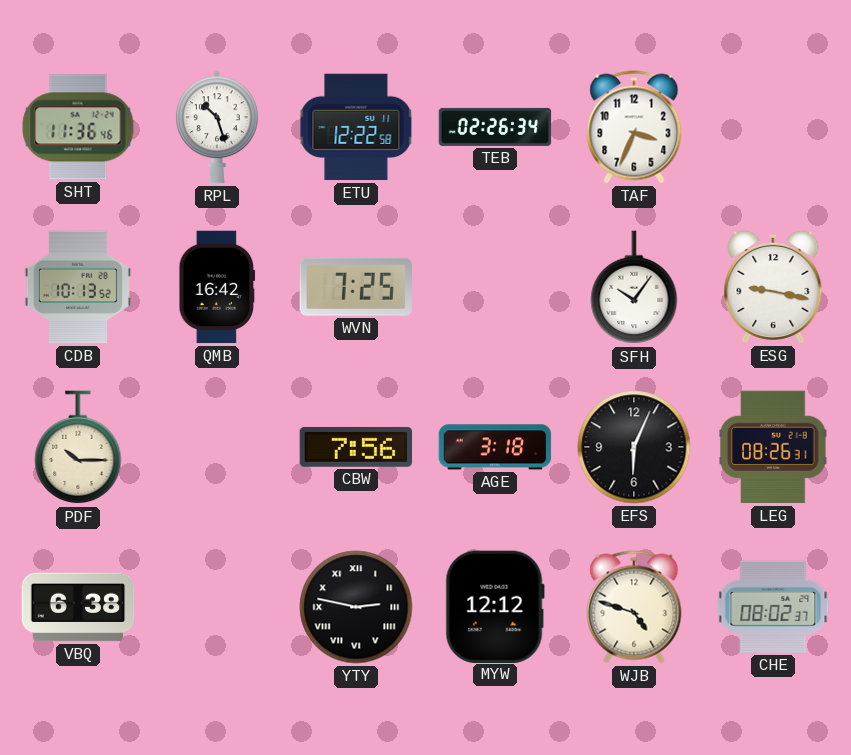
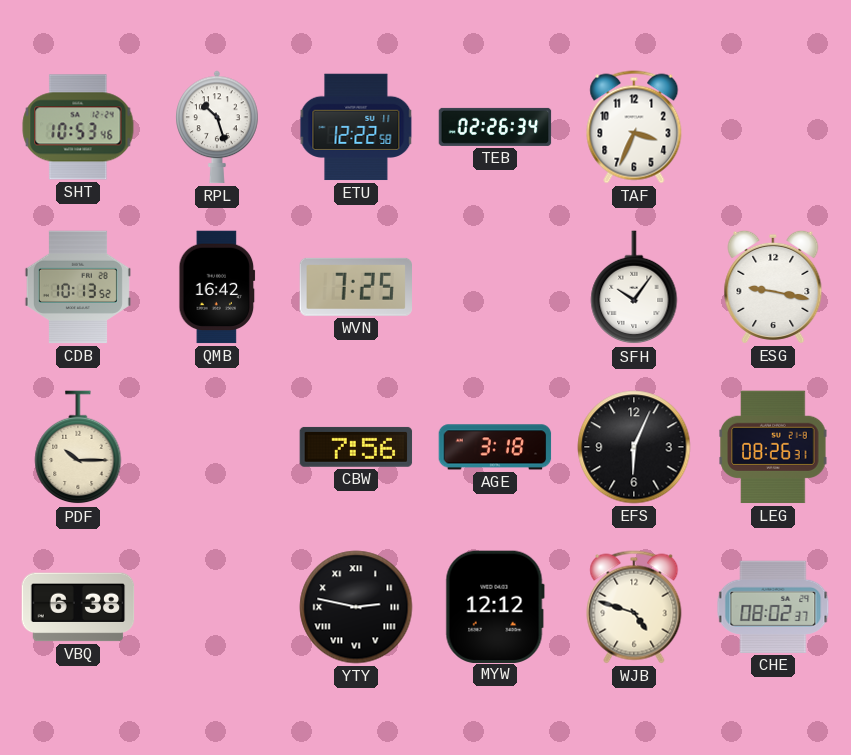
SHT: 11:36 -> 10:53
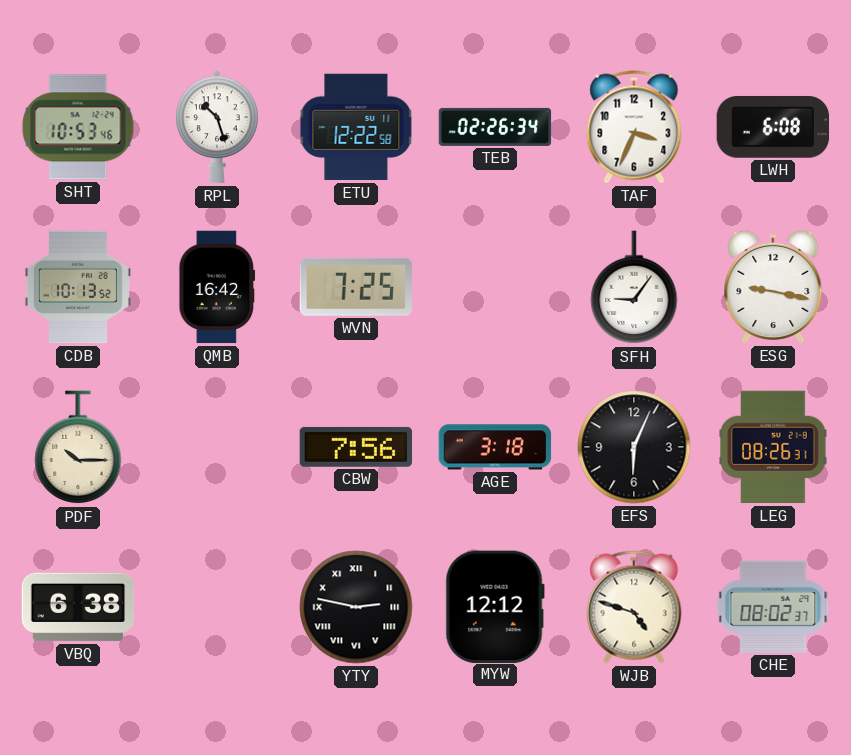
LWH: none -> 6:08
SFH: 10:06 -> 9:06
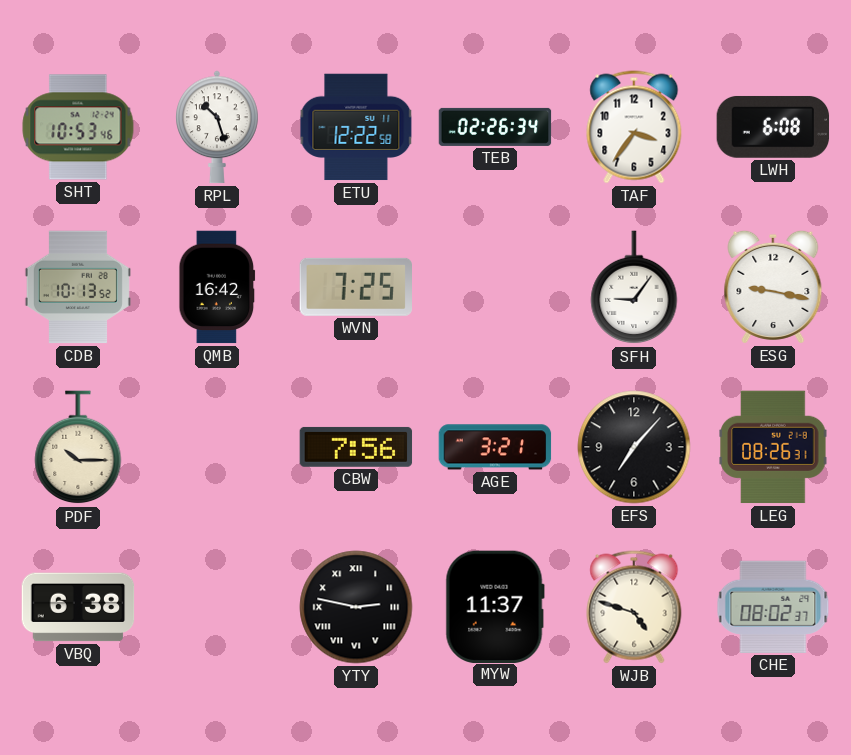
TAF: 3:34 -> 3:36
AGE: 3:18 -> 3:21
EFS: 6:04 -> 7:07
MYW: 12:12 -> 11:37
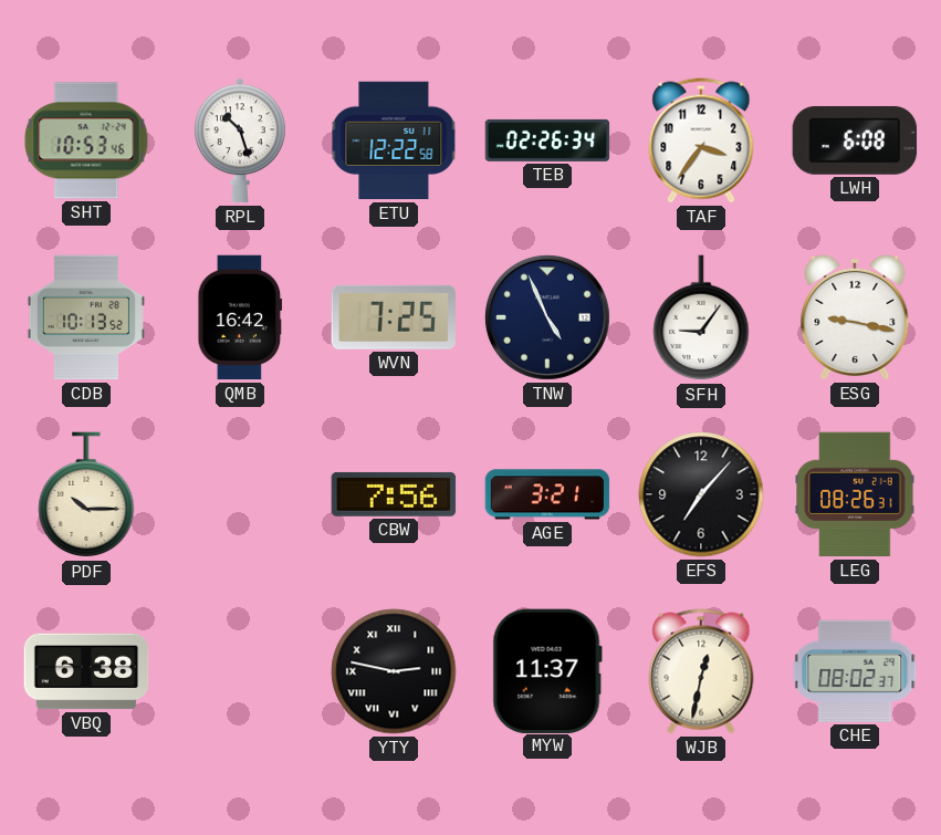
TNW: none -> 4:56
WJB: 4:48 -> 12:32
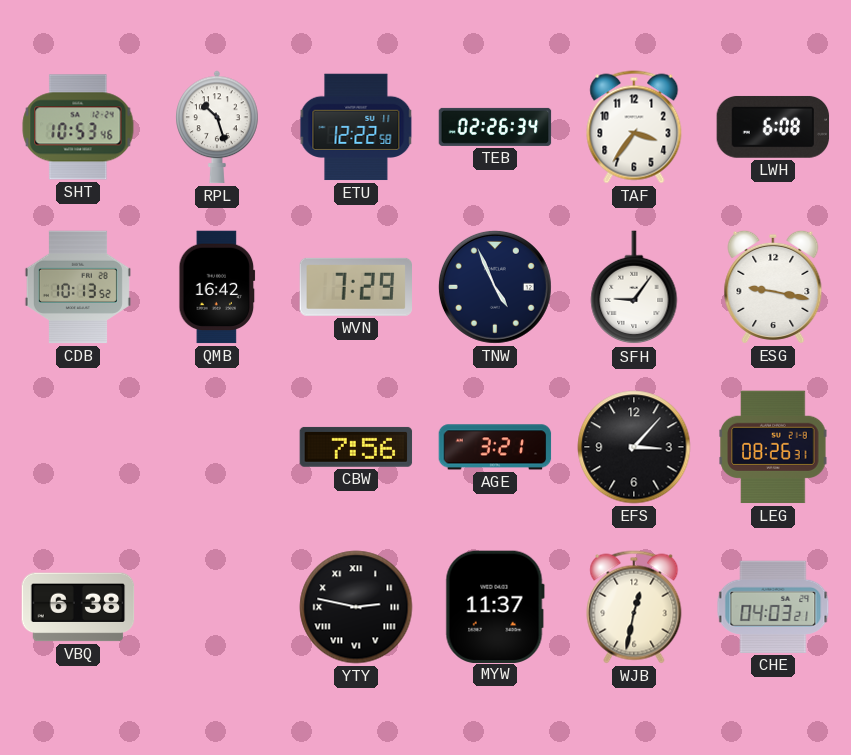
WVN: 7:25 -> 7:29
PDF: 10:15 -> none
EFS: 7:07 -> 3:07
CHE: 08:02 -> 04:03
